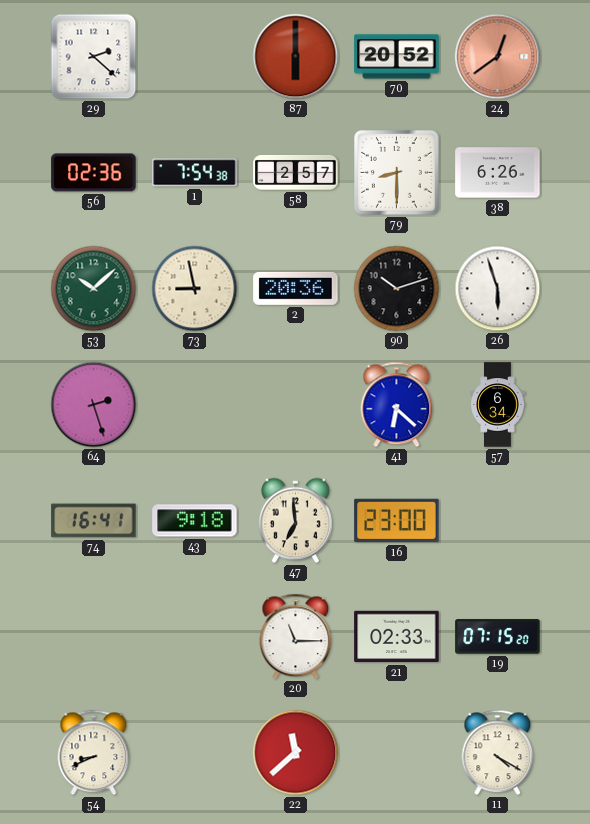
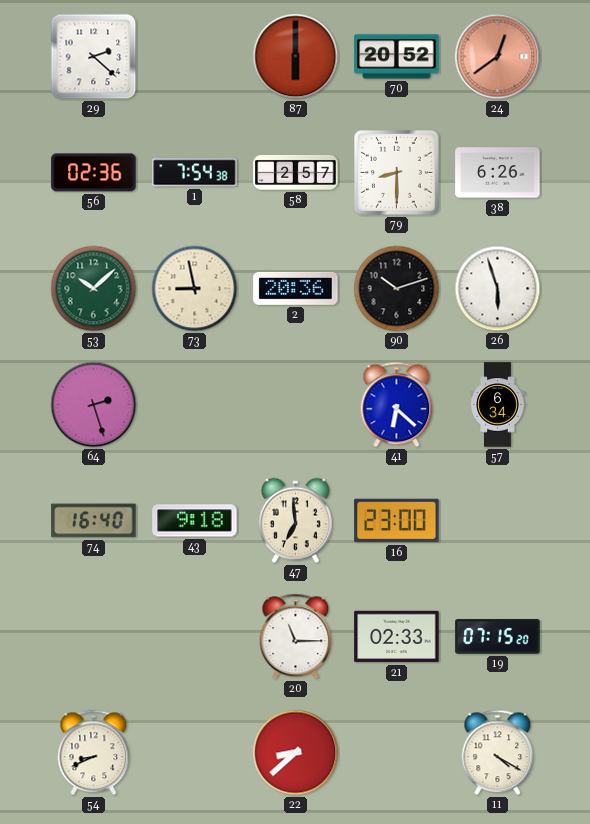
74: 16:41 -> 16:40
22: 11:38 -> 8:38
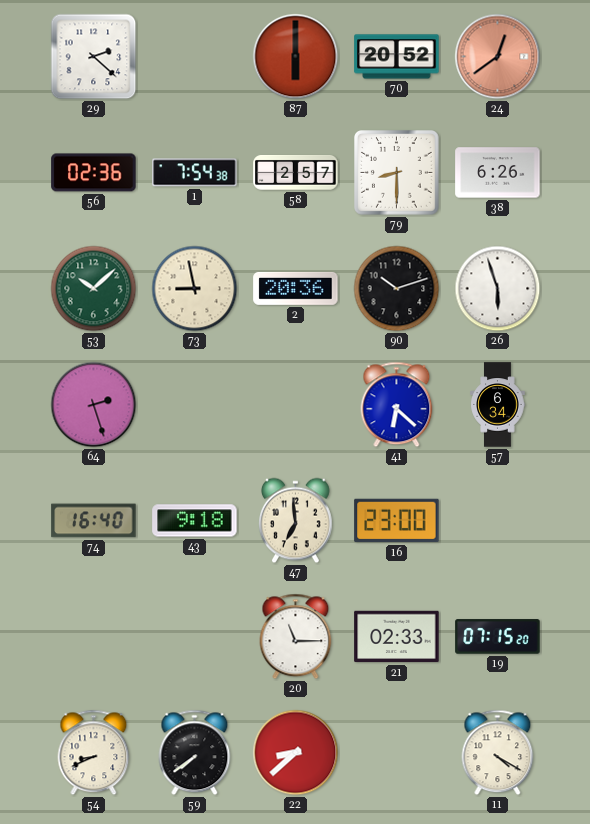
59: none -> 7:39
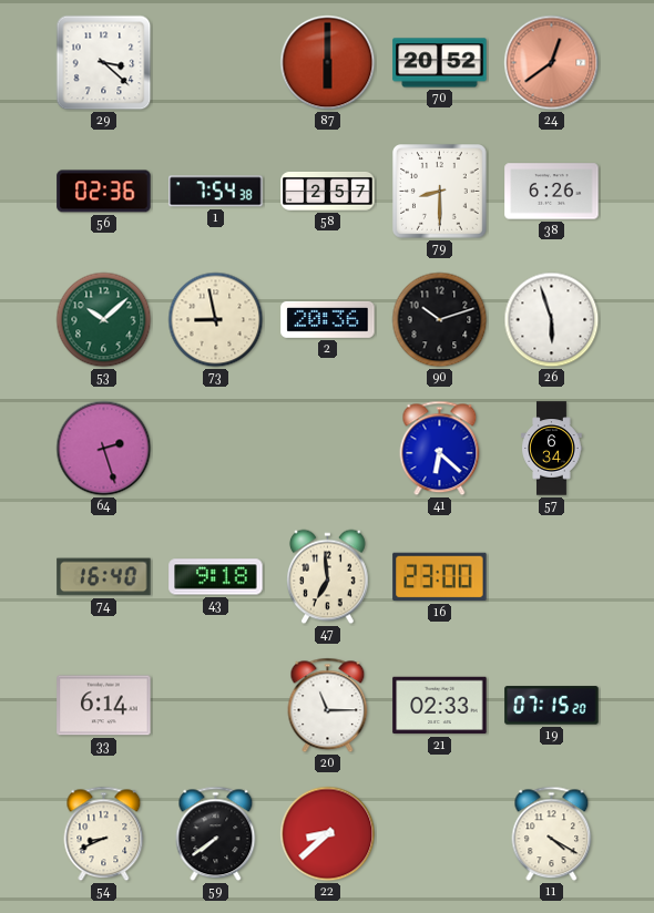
29: 2:22 -> 3:22
33: none -> 6:14
